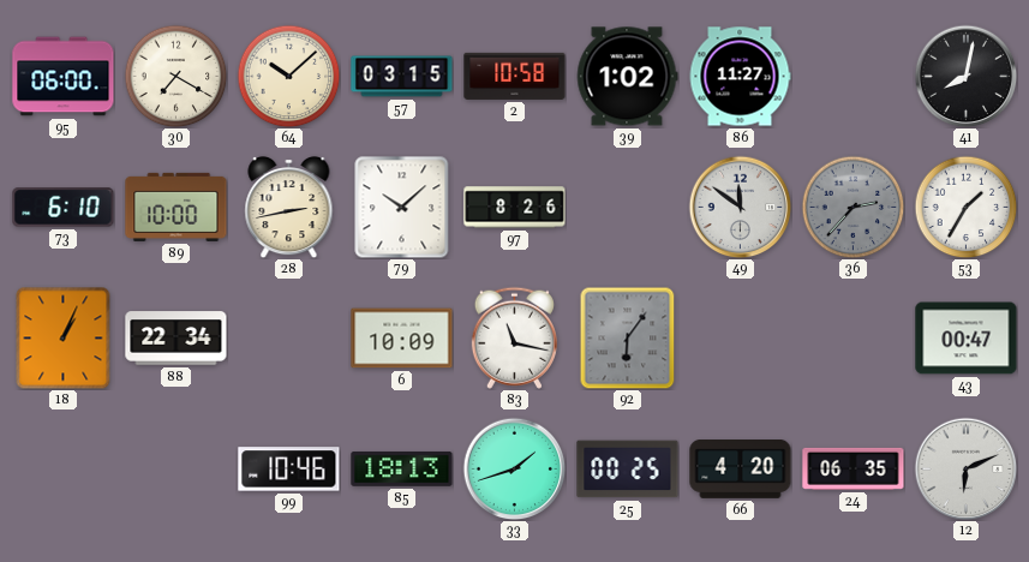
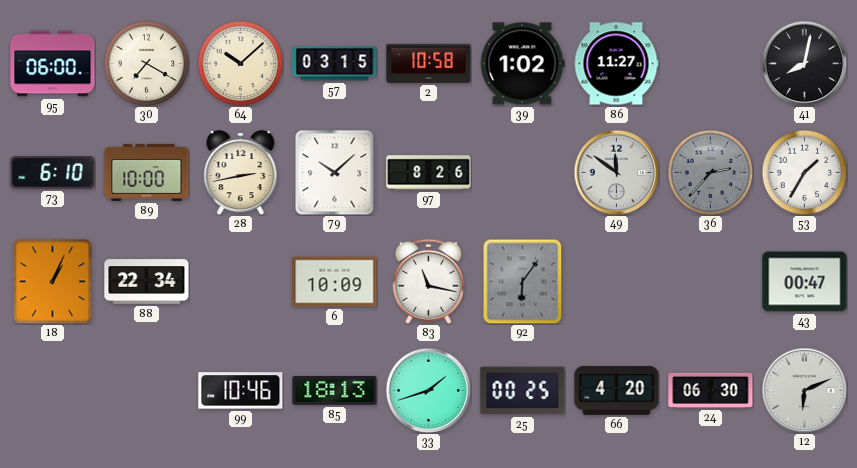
24: 06:35 -> 06:30
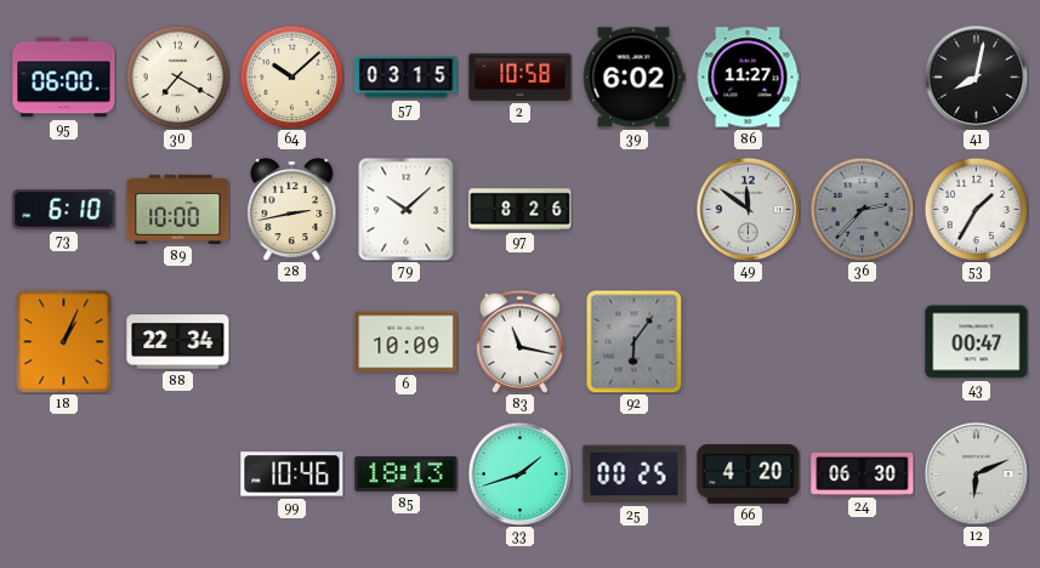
39: 1:02 -> 6:02
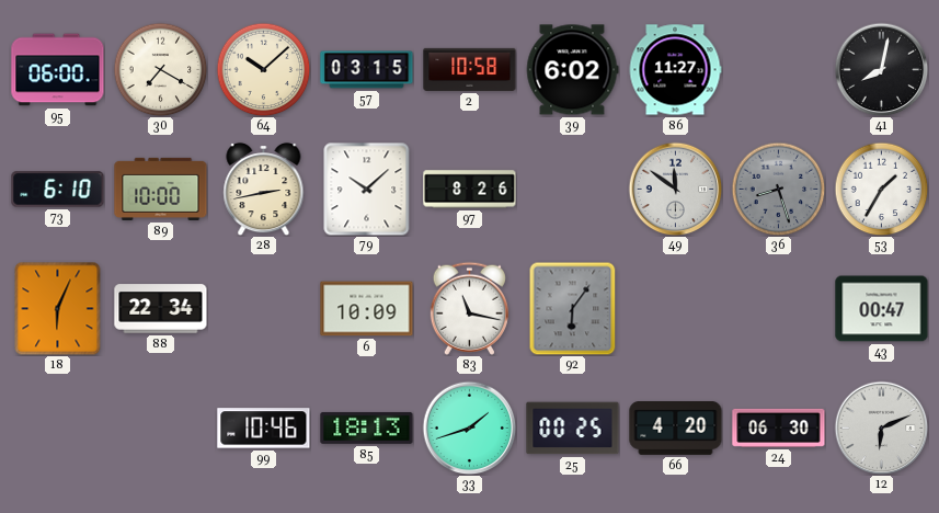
36: 2:37 -> 8:27
18: 1:04 -> 6:04
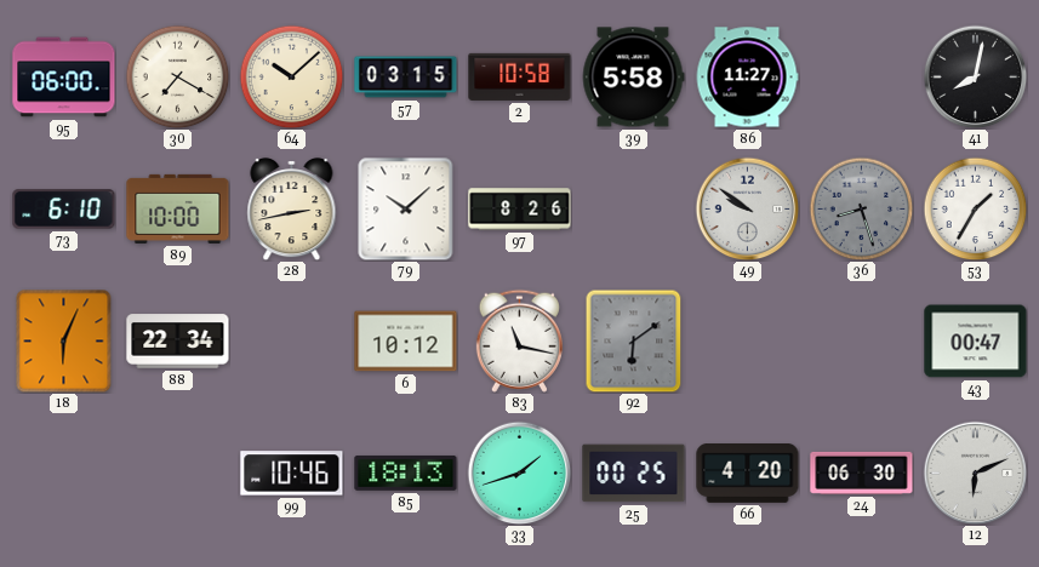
39: 6:02 -> 5:58
49: 11:51 -> 9:51
6: 10:09 -> 10:12
92: 6:06 -> 6:09
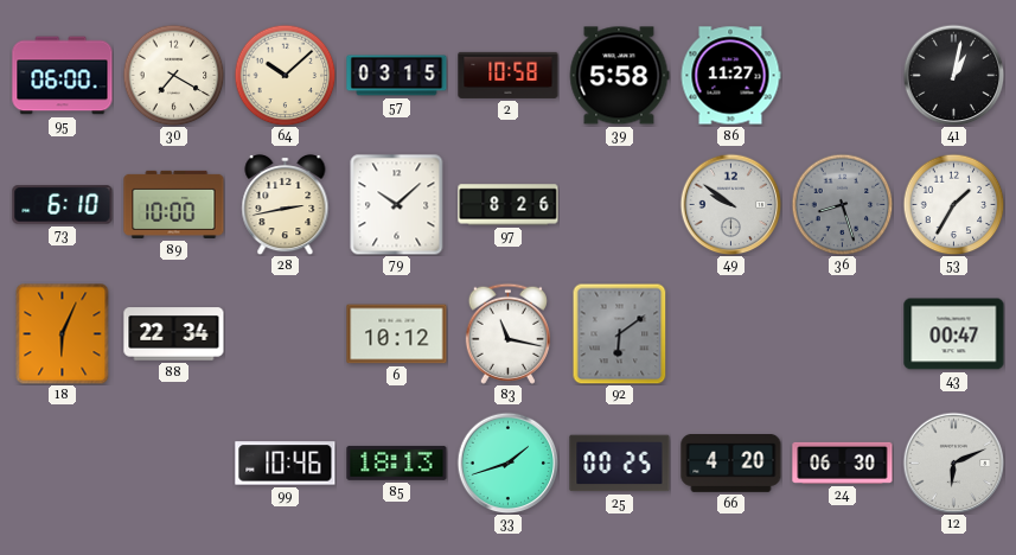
41: 8:02 -> 1:02
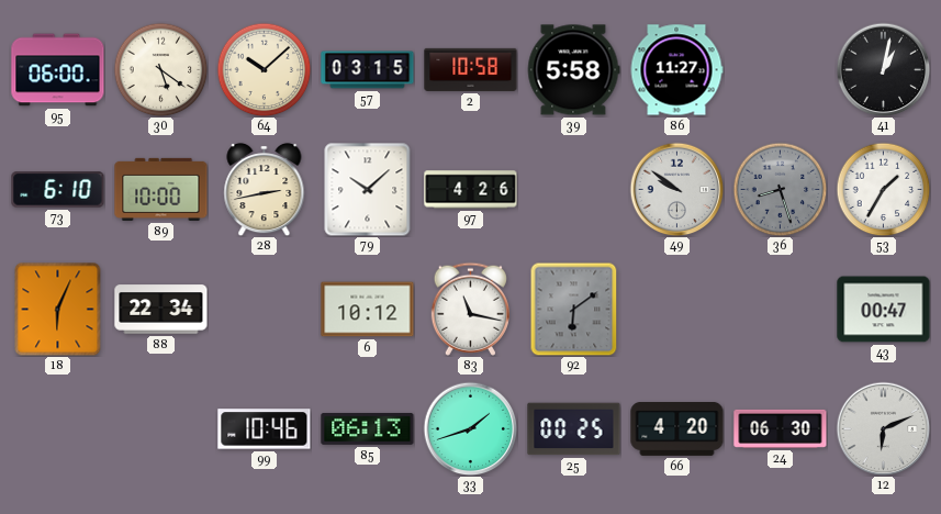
30: 7:20 -> 5:21
97: 8:26 -> 4:26
85: 18:13 -> 06:13
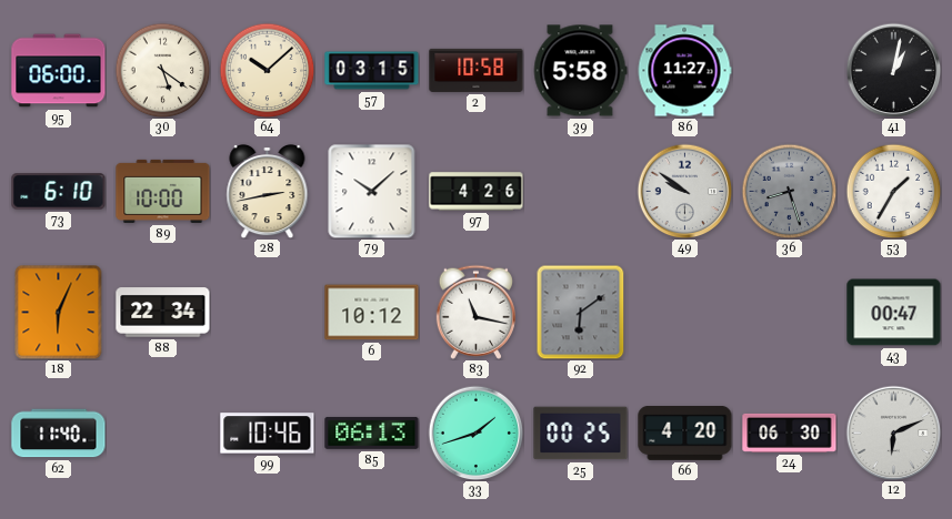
62: none -> 11:40
